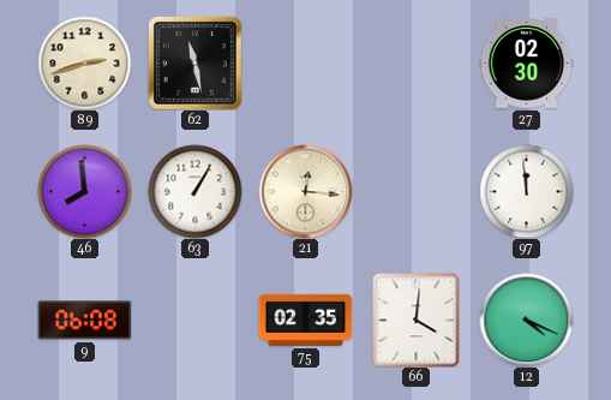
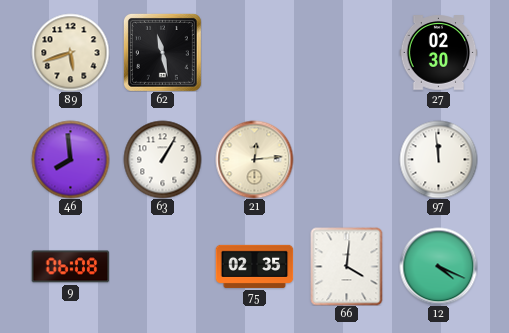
89: 2:42 -> 5:42
21: 12:16 -> 12:14
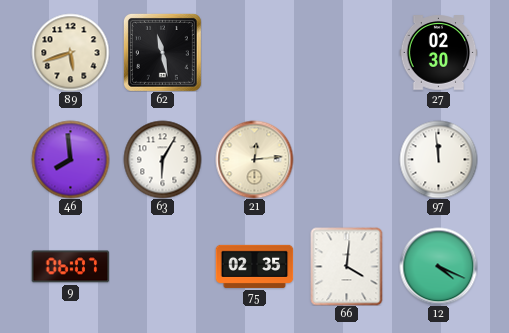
63: 1:05 -> 6:05
9: 06:08 -> 06:07
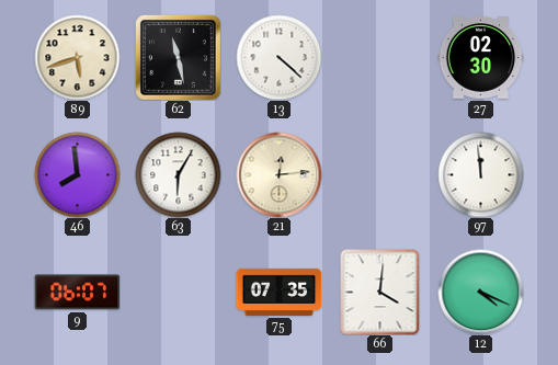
13: none -> 4:22
75: 02:35 -> 07:35
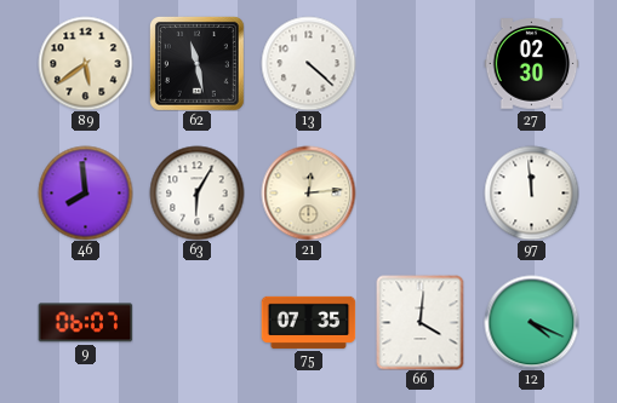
89: 5:42 -> 5:39
